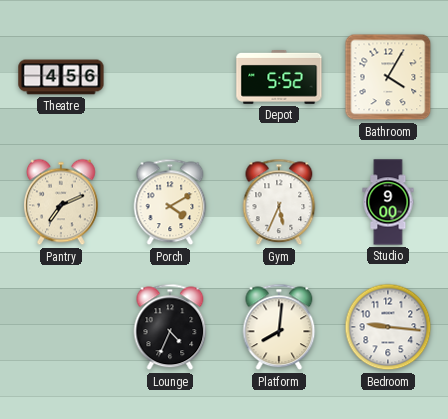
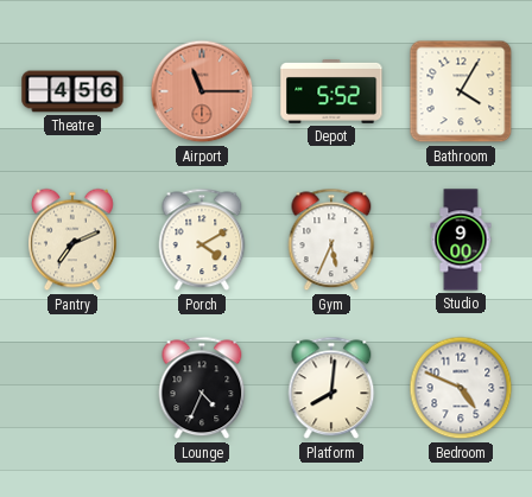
Airport: none -> 11:15
Bedroom: 9:16 -> 4:49
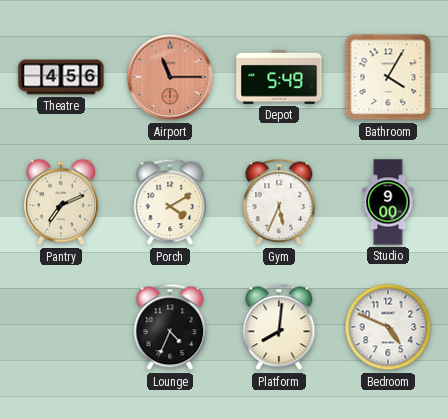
Depot: 5:52 -> 5:49
